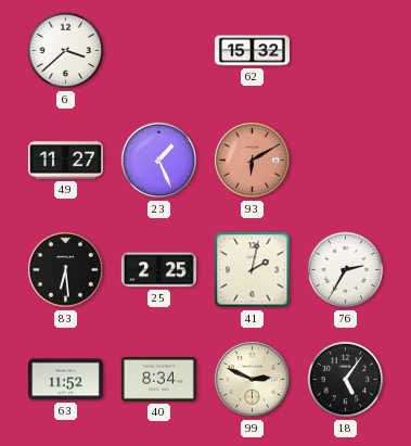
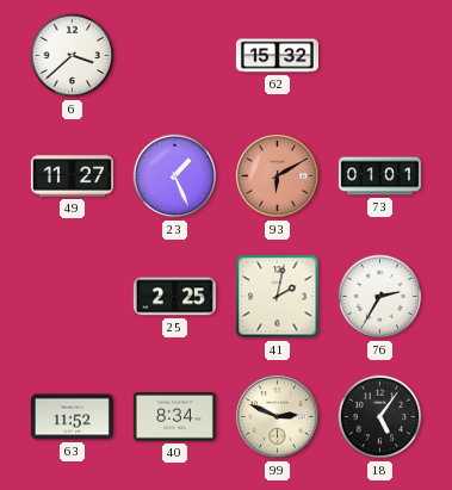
73: none -> 01:01
83: 6:29 -> none
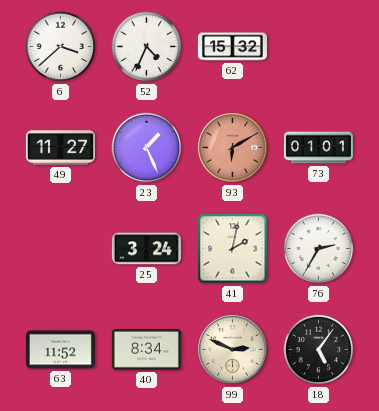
52: none -> 4:34
25: 2:25 -> 3:24
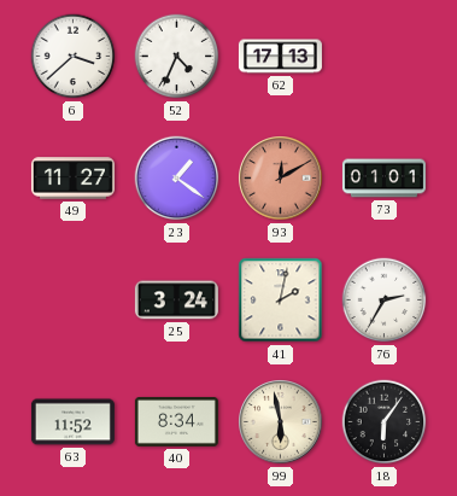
62: 15:32 -> 17:13
23: 1:26 -> 1:21
93: 6:10 -> 12:10
99: 2:49 -> 5:58
18: 5:06 -> 6:06
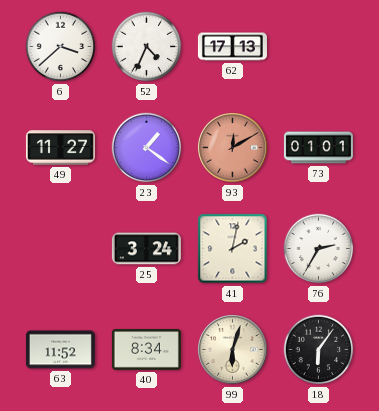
99: 5:58 -> 6:03
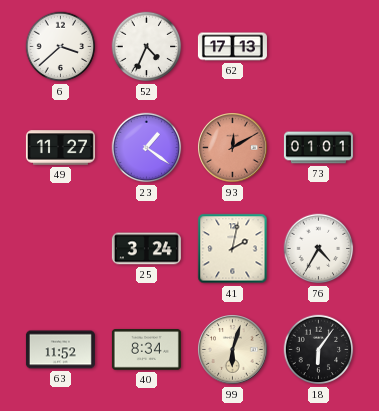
76: 2:35 -> 4:35
